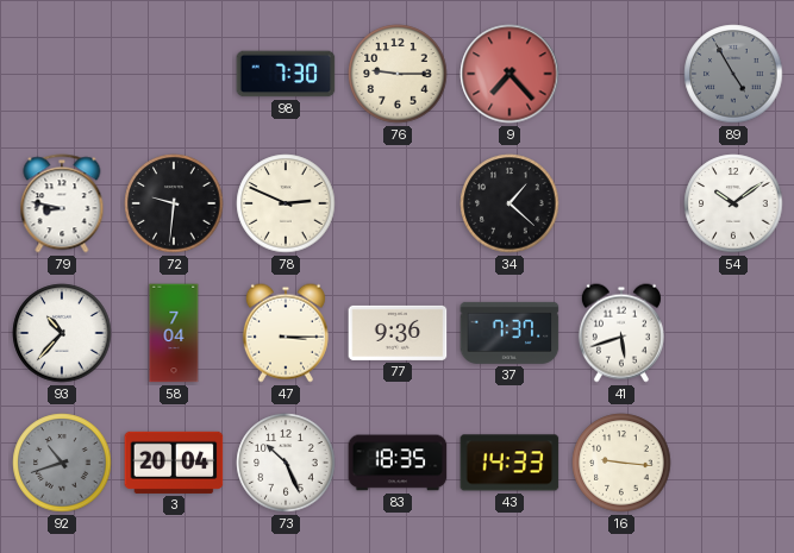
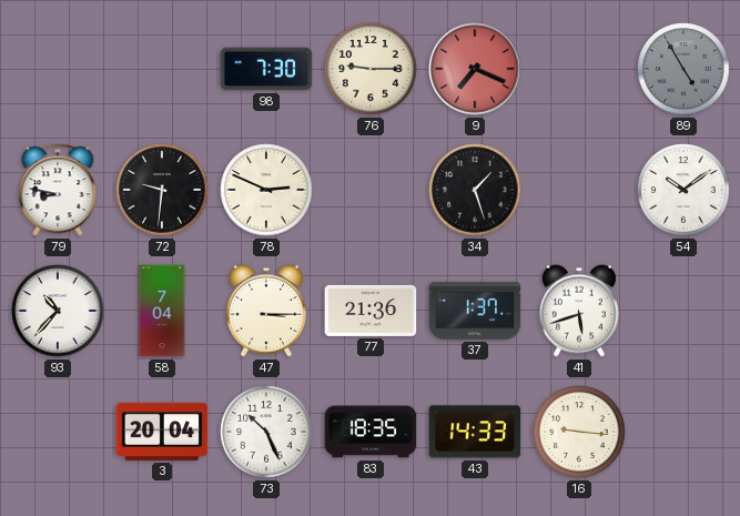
9: 7:23 -> 7:19
34: 1:22 -> 1:27
77: 9:36 -> 21:36
37: 7:37 -> 1:37
92: 10:42 -> none
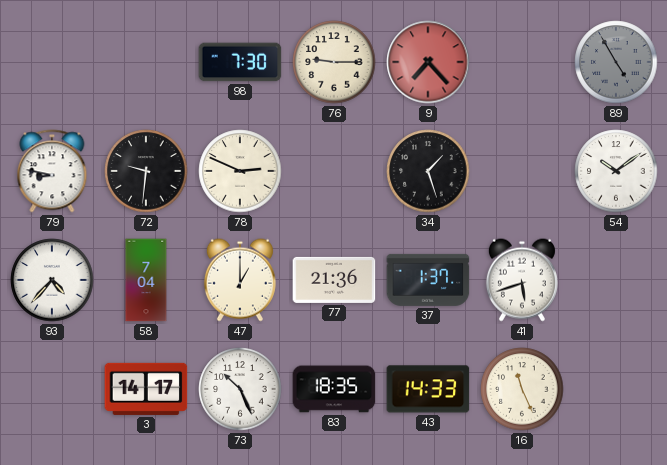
9: 7:19 -> 7:23
93: 10:37 -> 4:37
47: 3:15 -> 1:00
3: 20:04 -> 14:17
16: 9:16 -> 11:26
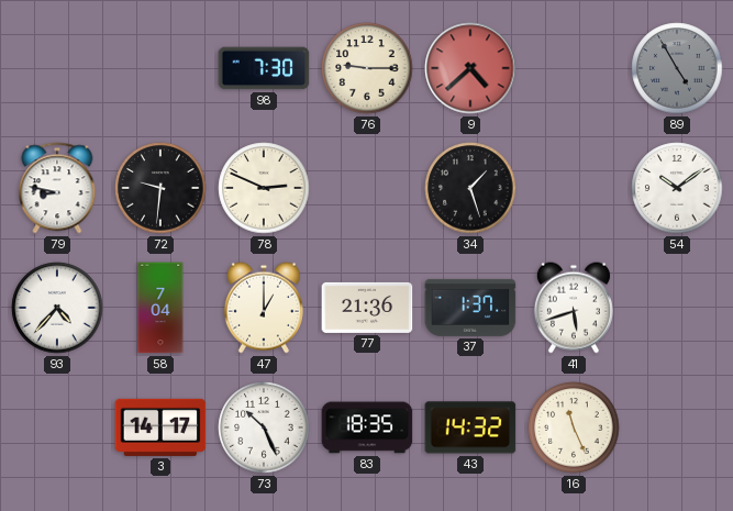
9: 7:23 -> 4:38
43: 14:33 -> 14:32
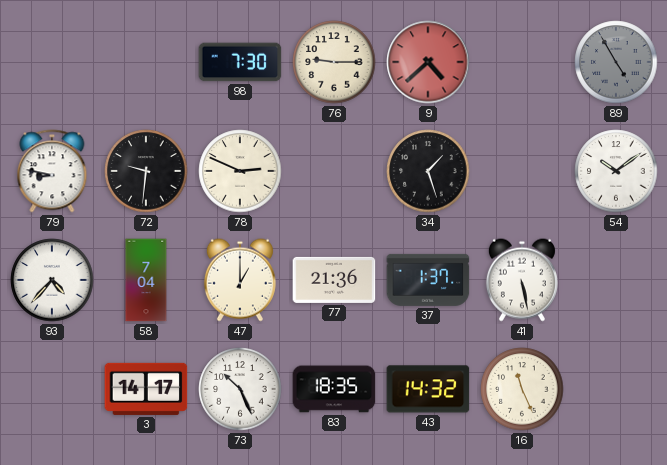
41: 5:42 -> 5:28
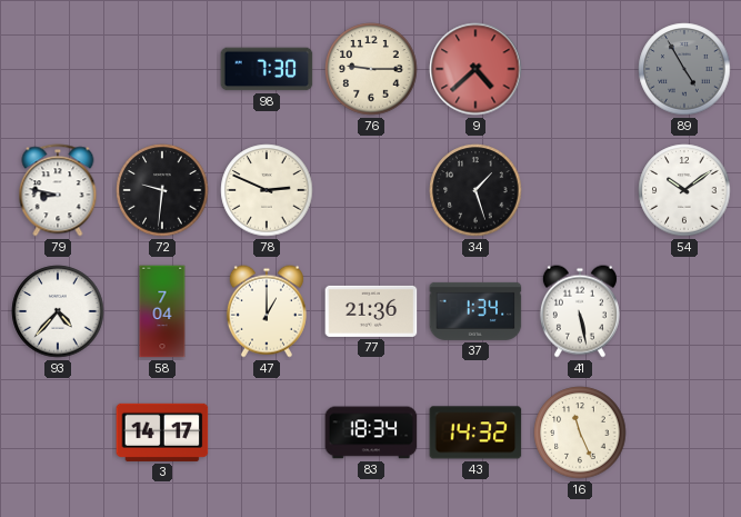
37: 1:37 -> 1:34
73: 10:26 -> none
83: 18:35 -> 18:34
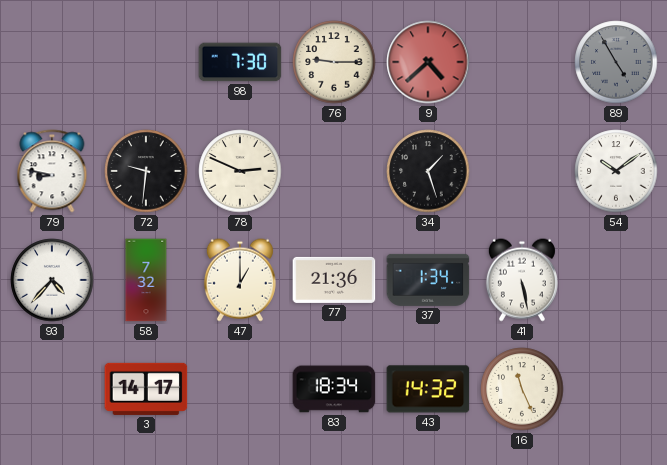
58: 7:04 -> 7:32
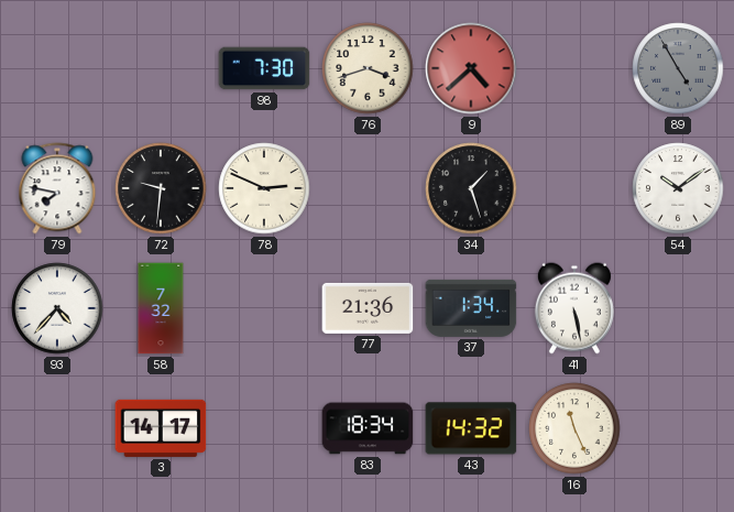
76: 9:15 -> 3:42
79: 8:47 -> 7:47
47: 1:00 -> none
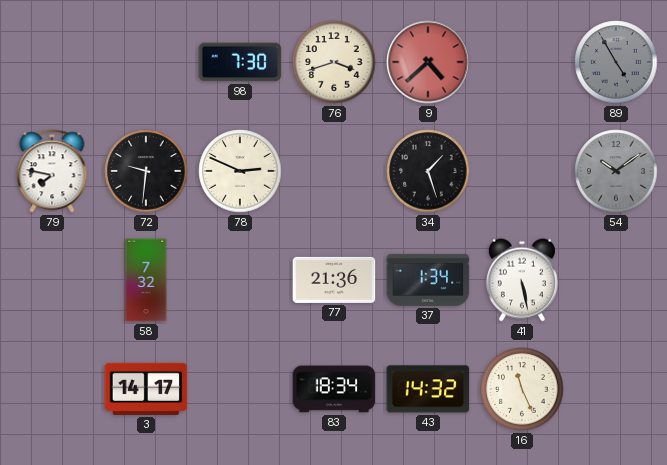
54 dial: white -> grey
93: 4:37 -> none
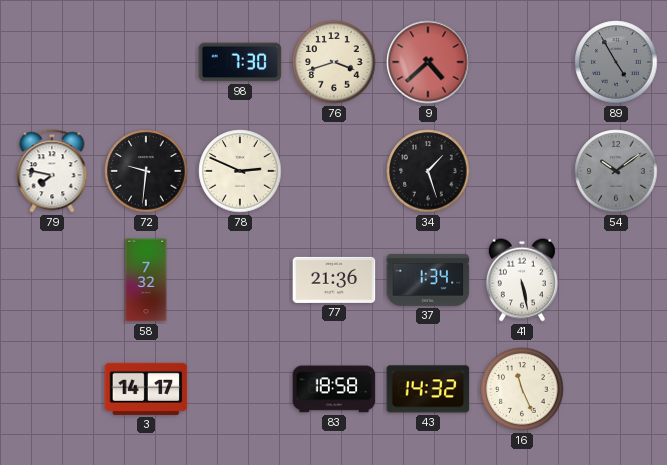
83: 18:34 -> 18:58
